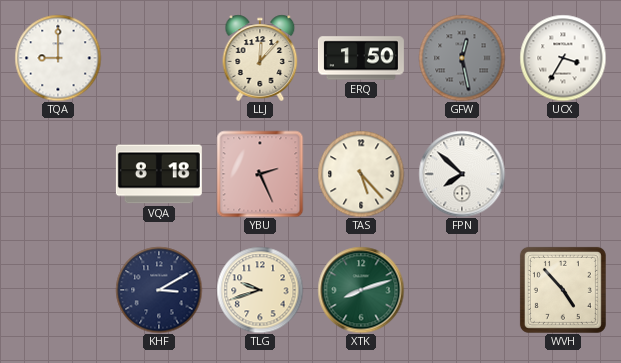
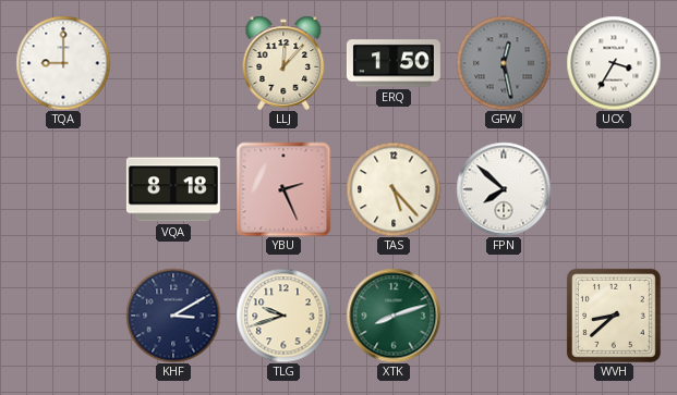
WVH: 4:53 -> 8:38
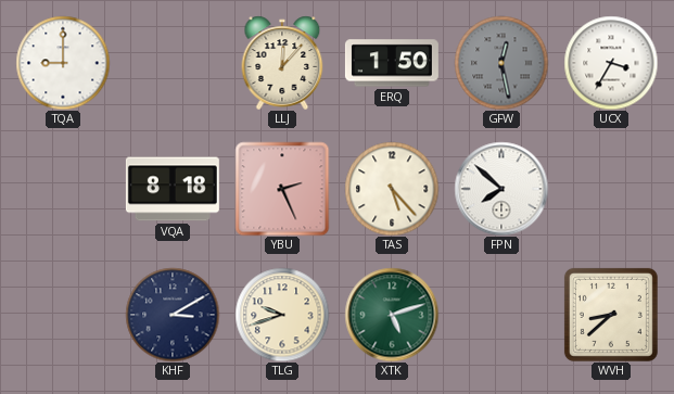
XTK: 8:12 -> 5:12
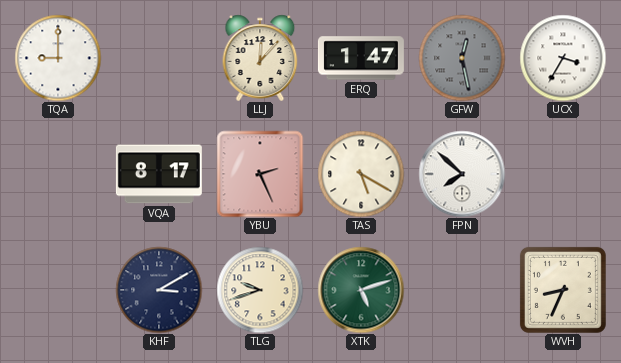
ERQ: 1:50 -> 1:47
VQA: 8:18 -> 8:17
TAS: 5:23 -> 5:20
WVH: 8:38 -> 8:34
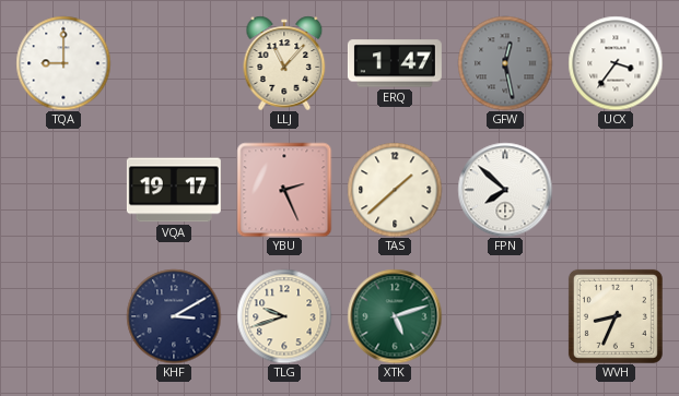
LLJ: 12:07 -> 11:07
UCX: 3:35 -> 3:36
VQA: 8:17 -> 19:17
TAS: 5:20 -> 1:38
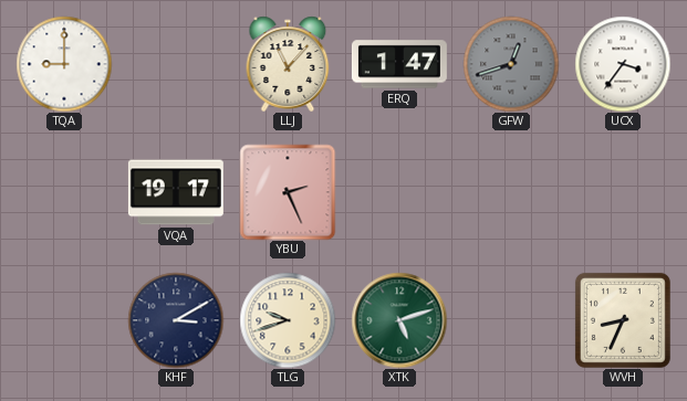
GFW: 12:28 -> 12:42
TAS: 1:38 -> none
FPN: 7:52 -> none
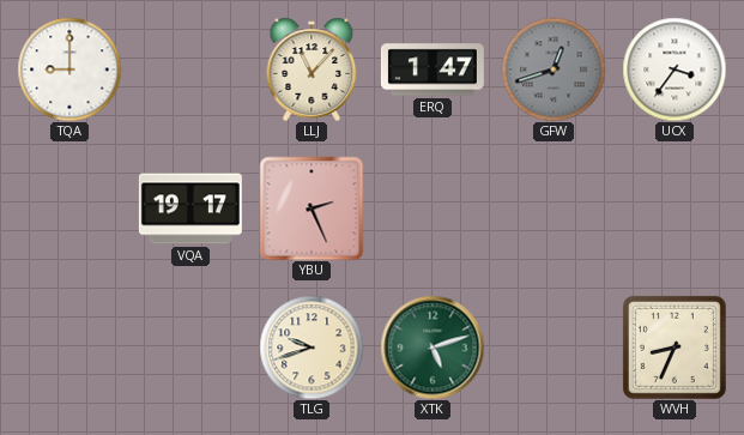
KHF: 3:10 -> none
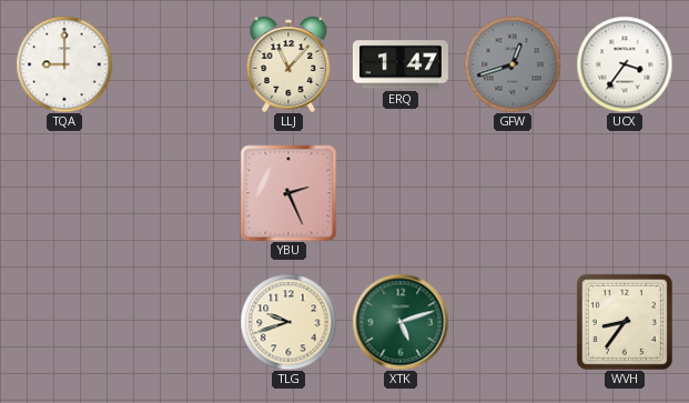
VQA: 19:17 -> none
WVH: 8:34 -> 8:36
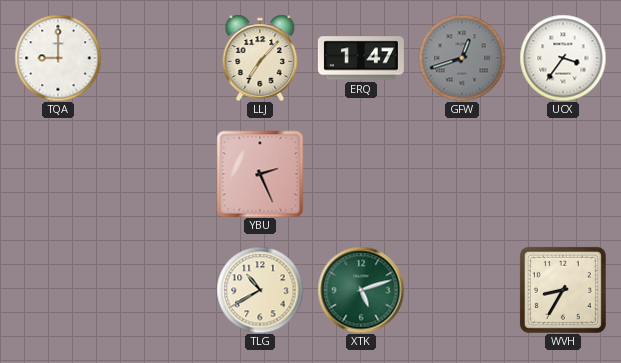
LLJ: 11:07 -> 7:07
TLG: 9:42 -> 10:40
WVH: 8:36 -> 8:35
